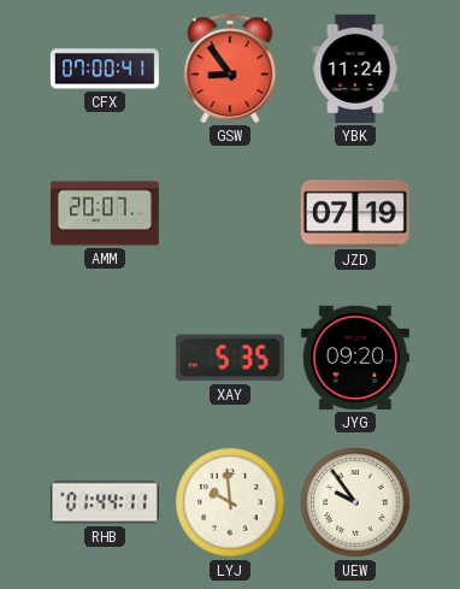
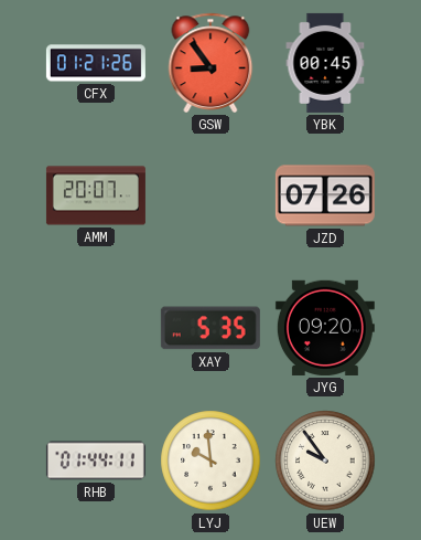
CFX: 07:00 -> 01:21
YBK: 11:24 -> 00:45
JZD: 07:19 -> 07:26
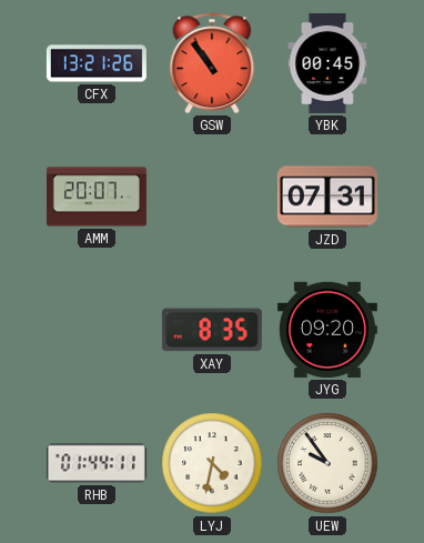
CFX: 01:21 -> 13:21
GSW: 8:54 -> 10:54
JZD: 07:26 -> 07:31
XAY: 5:35 -> 8:35
LYJ: 9:59 -> 4:32
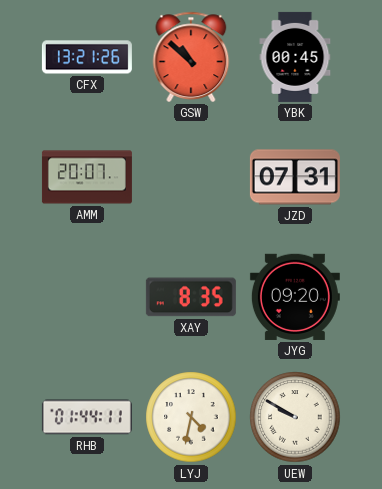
GSW: 10:54 -> 10:52
UEW: 9:54 -> 9:50
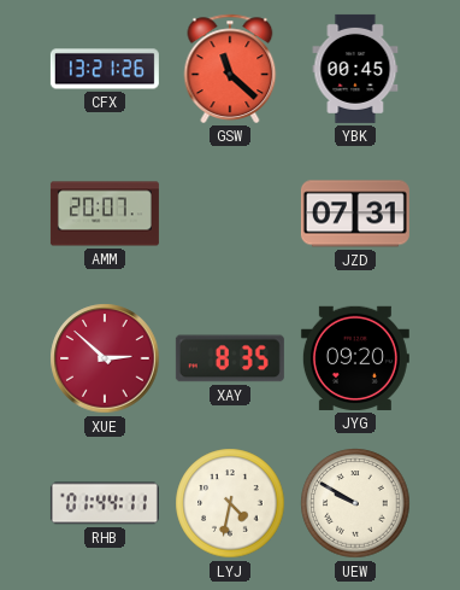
GSW: 10:52 -> 11:22
XUE: none -> 2:52
